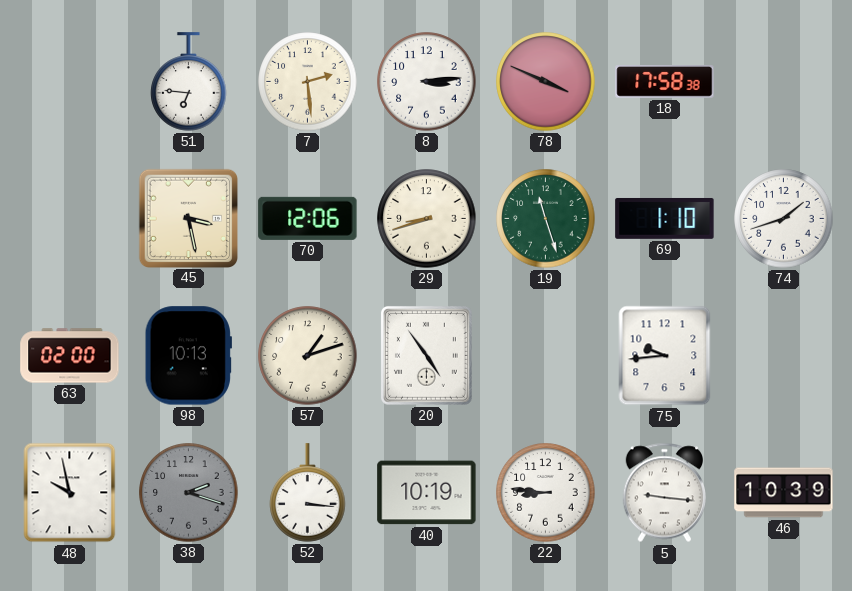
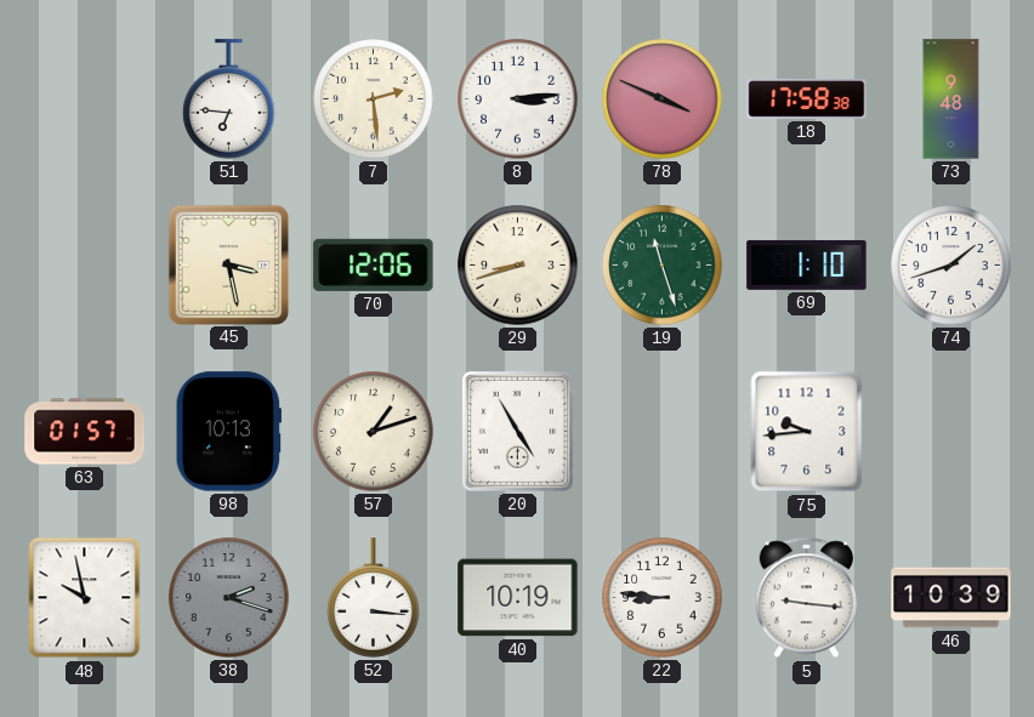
73: none -> 9:48
63: 02:00 -> 01:57
20: 4:54 -> 4:55
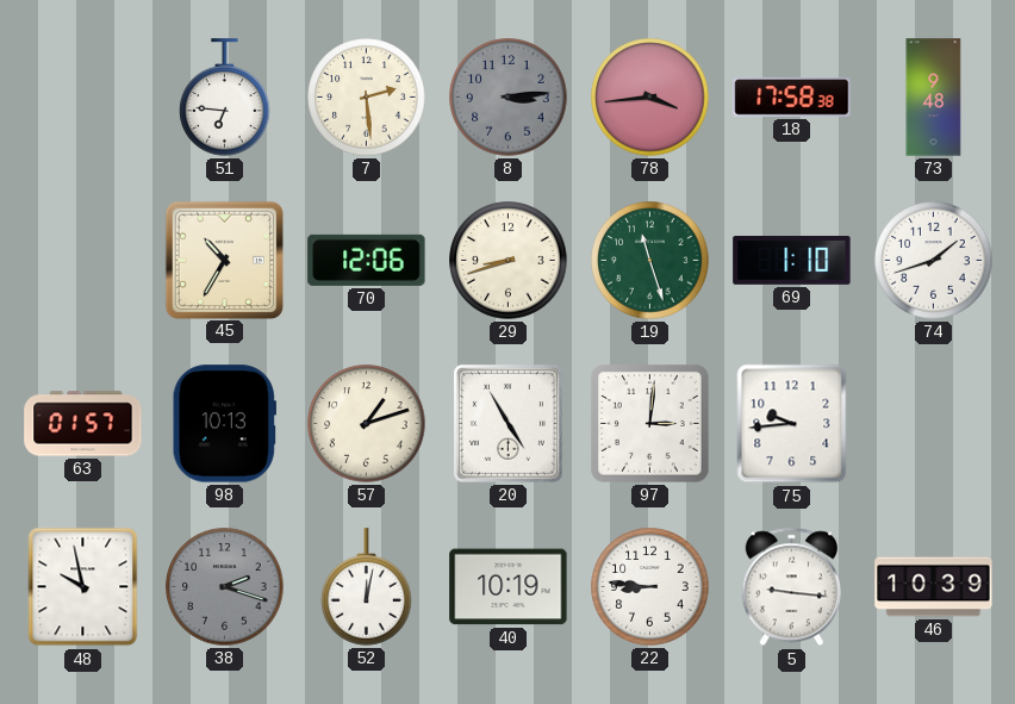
8 dial: white -> grey
78: 3:49 -> 3:44
45: 3:28 -> 10:35
97: none -> 3:01
52: 3:16 -> 12:02
